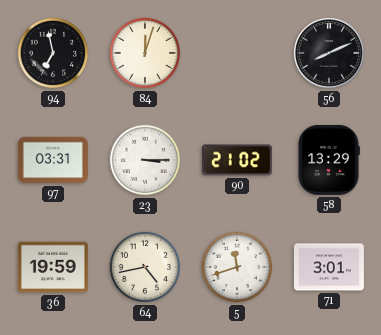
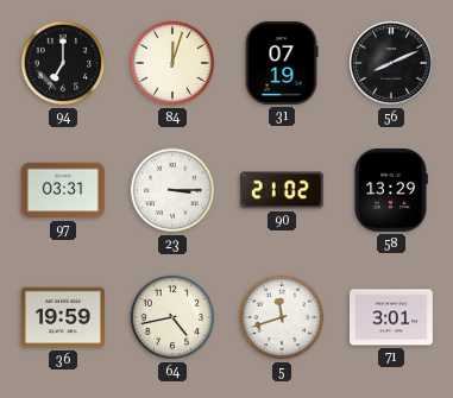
94: 6:58 -> 7:00
31: none -> 07:19
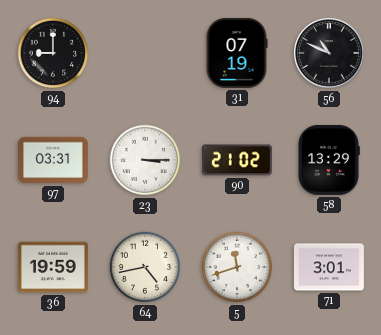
94: 7:00 -> 9:00
84: 12:03 -> none
56: 8:11 -> 10:49
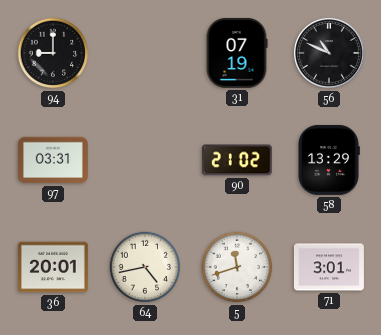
23: 3:15 -> none
36: 19:59 -> 20:01
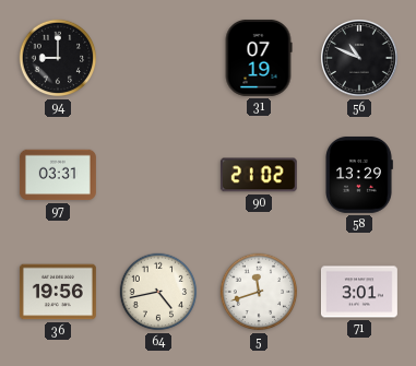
36: 20:01 -> 19:56
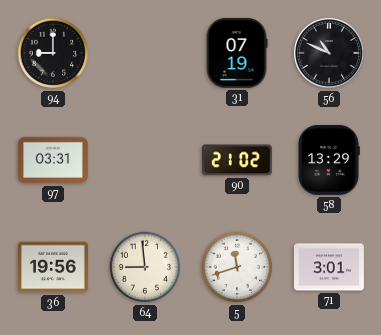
64: 4:43 -> 8:59
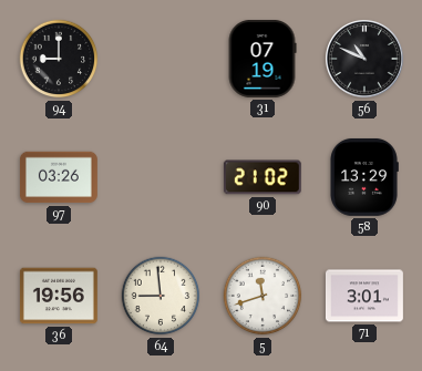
97: 03:31 -> 03:26
